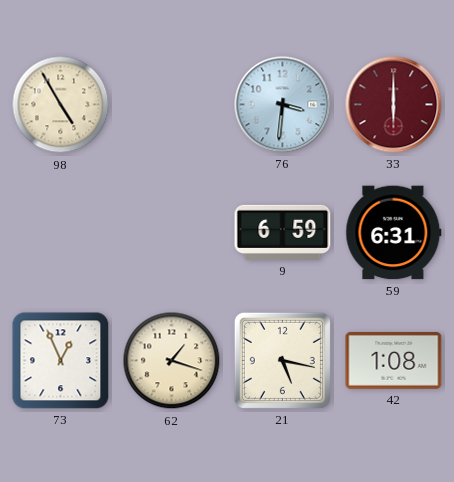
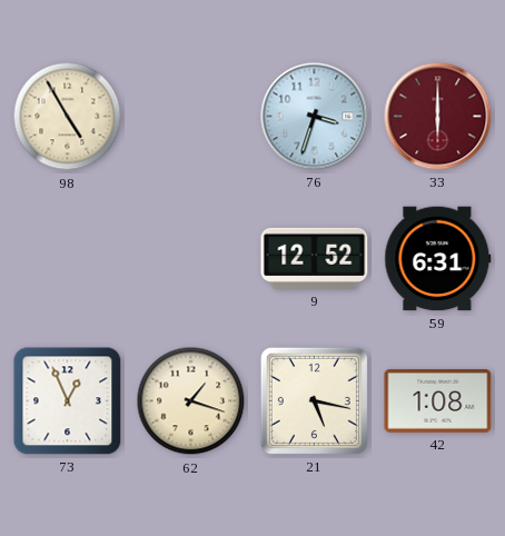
76: 3:31 -> 3:33
9: 6:59 -> 12:52
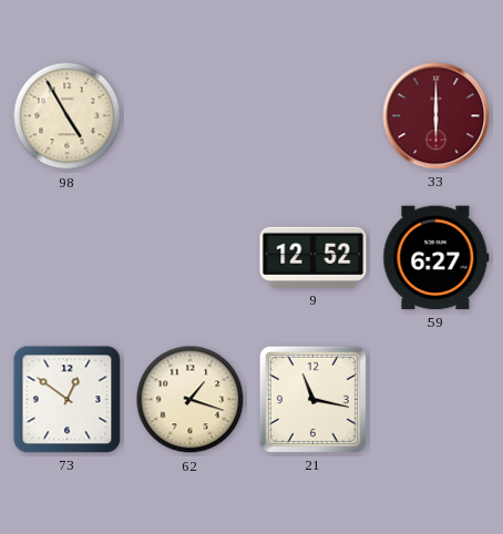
76: 3:33 -> none
59: 6:31 -> 6:27
73: 12:56 -> 12:51
21: 5:17 -> 11:17
42: 1:08 -> none
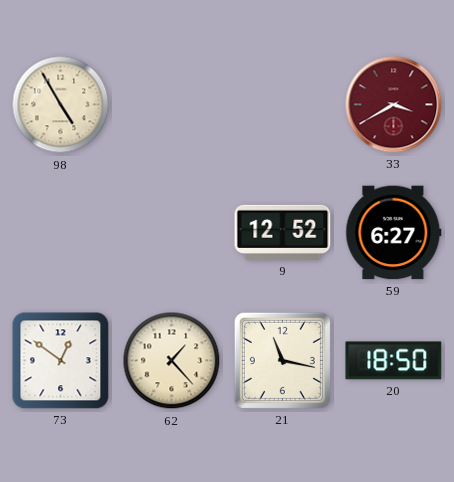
33: 6:00 -> 3:40
62: 1:18 -> 1:23
20: none -> 18:50
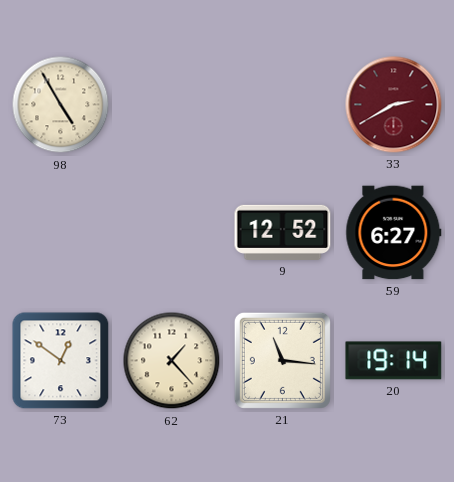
33: 3:40 -> 2:40
21: 11:17 -> 11:16
20: 18:50 -> 19:14
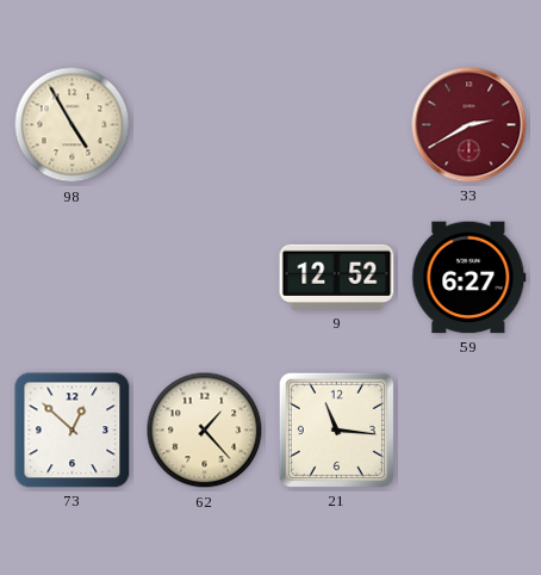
73: 12:51 -> 12:52
20: 19:14 -> none
